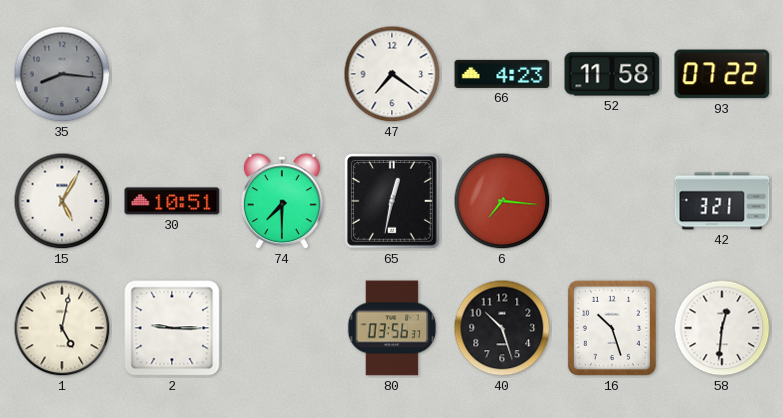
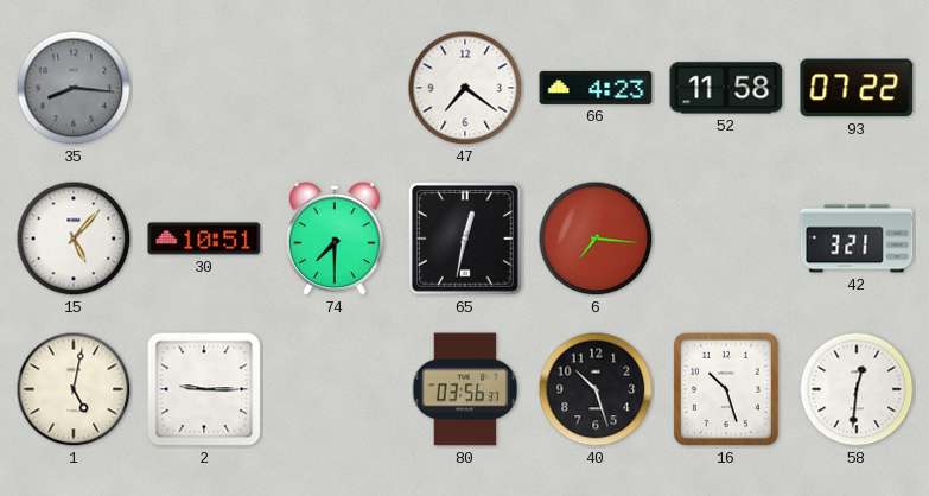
15: 5:05 -> 5:07
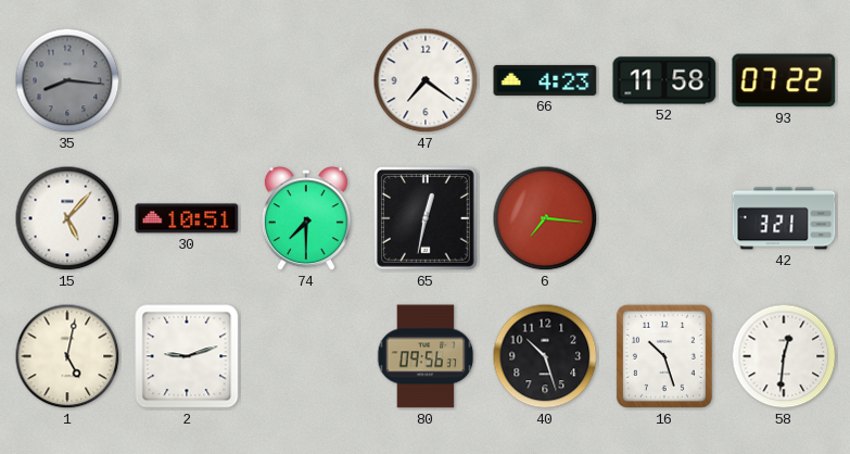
2: 9:15 -> 9:12
80: 03:56 -> 09:56
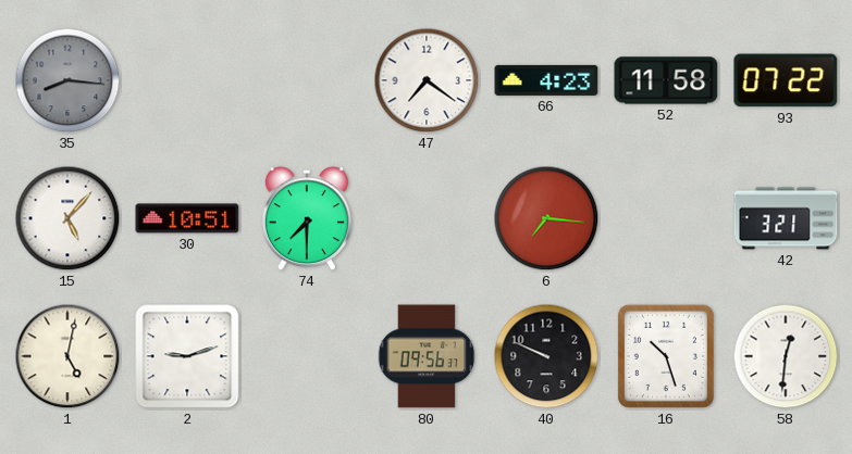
65: 12:32 -> none
40: 10:27 -> 9:49
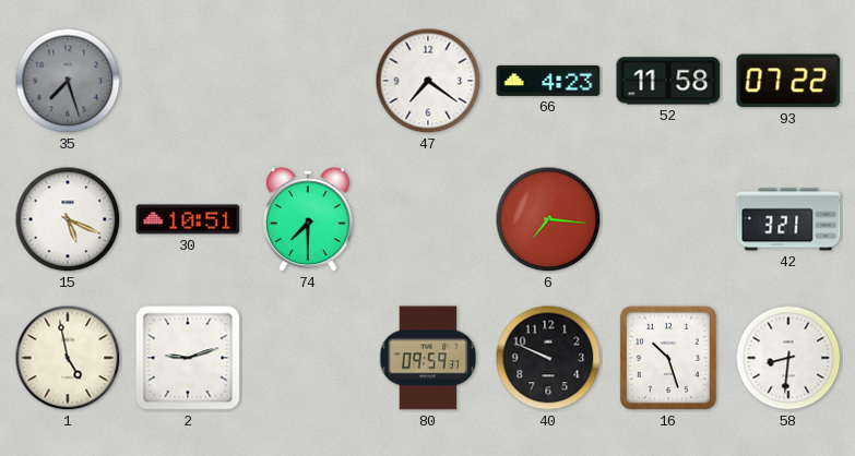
35: 8:16 -> 7:27
15: 5:07 -> 5:19
1: 5:02 -> 4:58
80: 09:56 -> 09:59
58: 12:31 -> 8:31
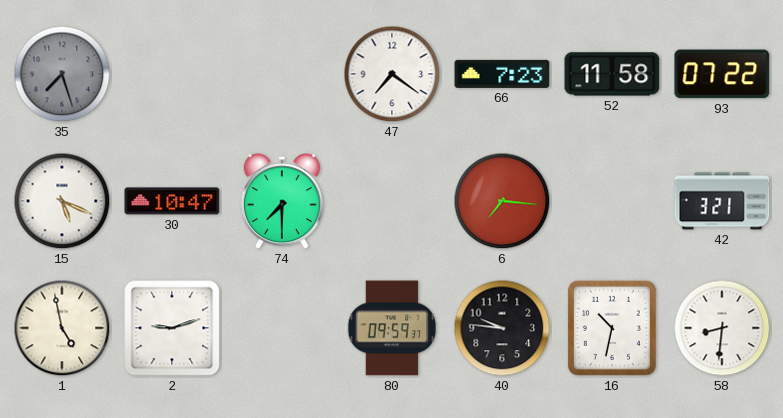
66: 4:23 -> 7:23
30: 10:51 -> 10:47
40: 9:49 -> 9:46
16: 10:27 -> 10:32
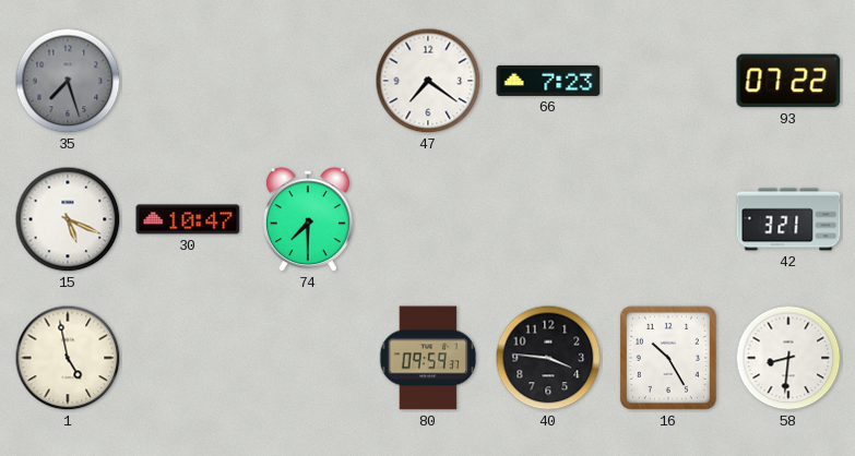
52: 11:58 -> none
6: 7:16 -> none
2: 9:12 -> none
40: 9:46 -> 3:46
16: 10:32 -> 10:25
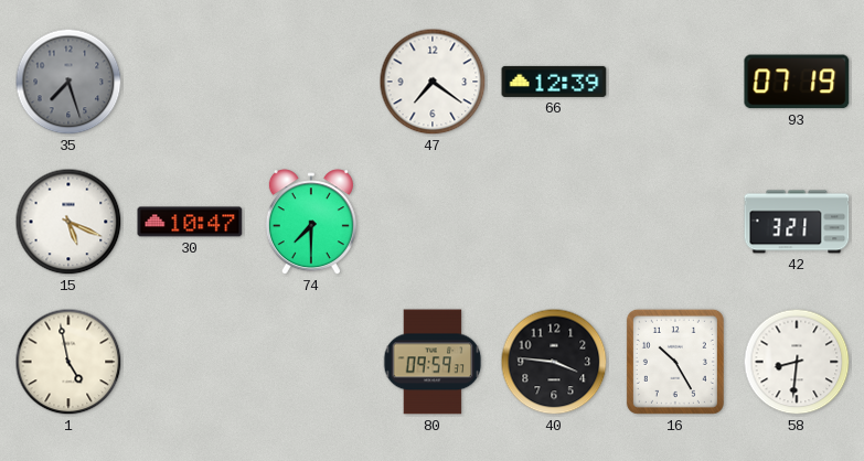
66: 7:23 -> 12:39
93: 07:22 -> 07:19
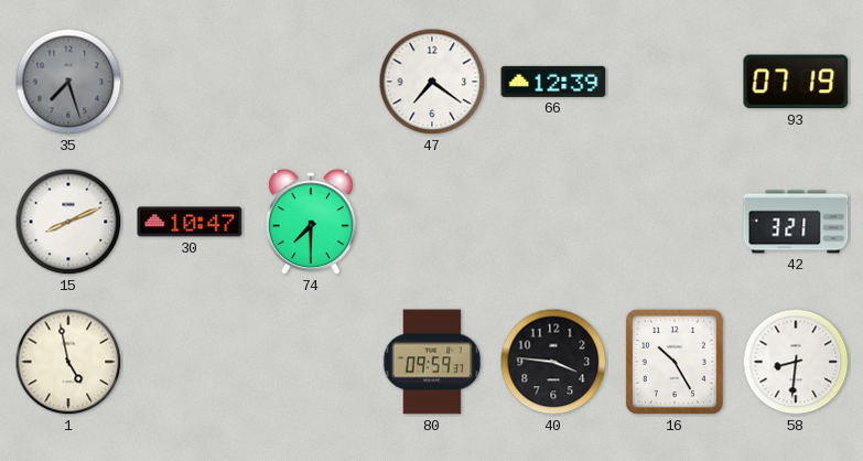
15: 5:19 -> 8:11
